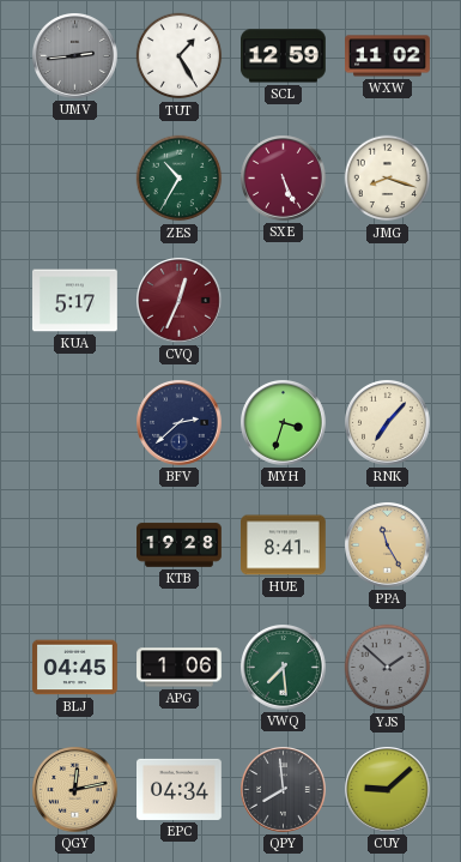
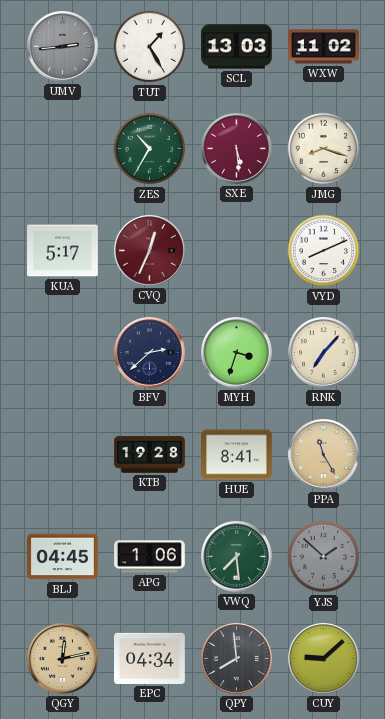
SCL: 12:59 -> 13:03
SXE: 5:26 -> 5:29
VYD: none -> 8:11
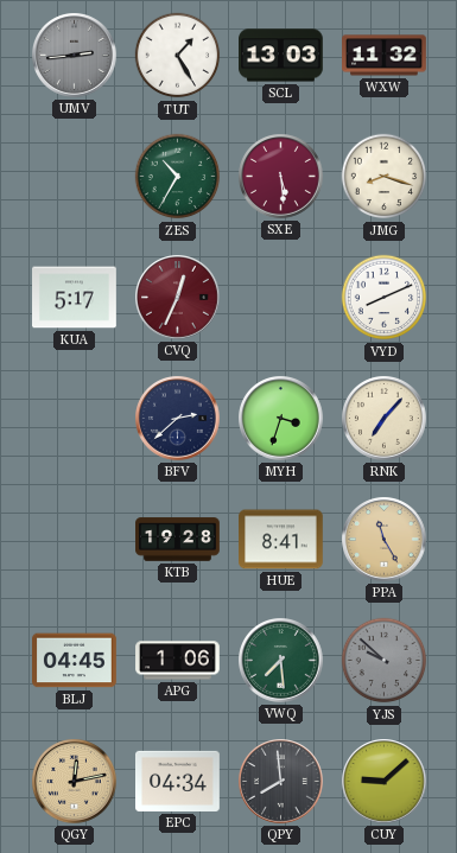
WXW: 11:02 -> 11:32
YJS: 1:52 -> 9:52
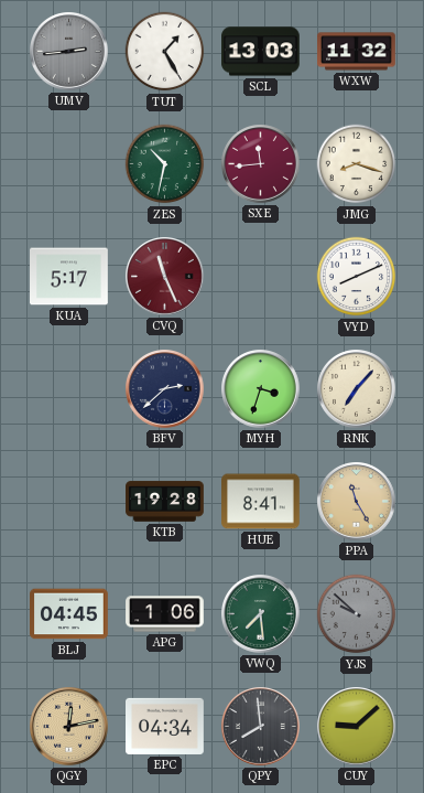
ZES: 10:35 -> 10:32
SXE: 5:29 -> 11:44
CVQ: 12:34 -> 11:26
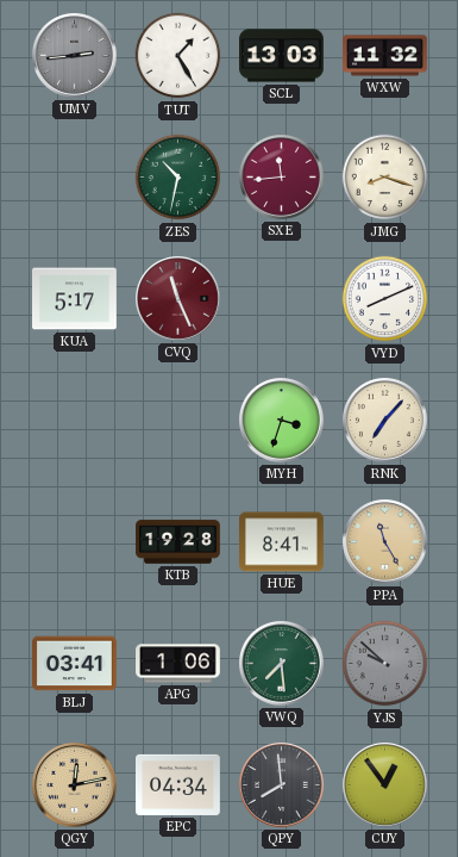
BFV: 2:38 -> none
BLJ: 04:45 -> 03:41
CUY: 9:08 -> 12:54
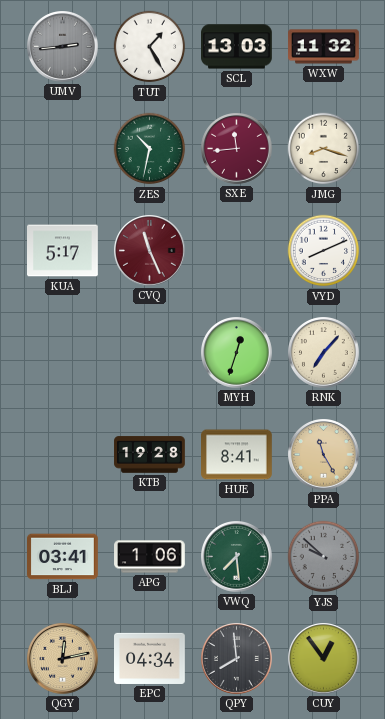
MYH: 3:33 -> 12:33
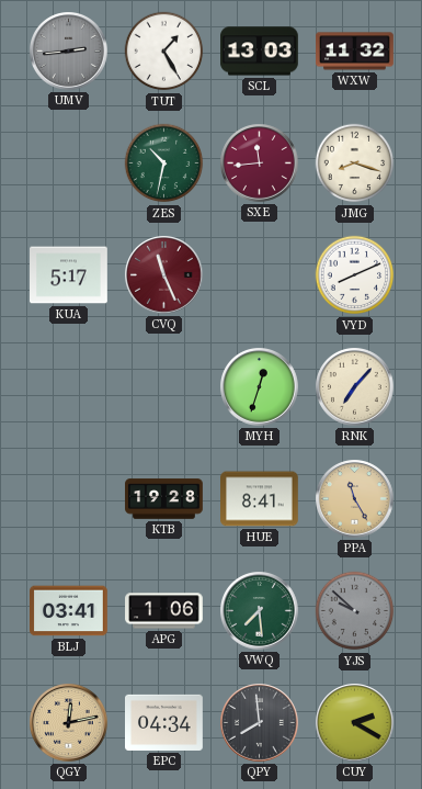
CUY: 12:54 -> 2:20
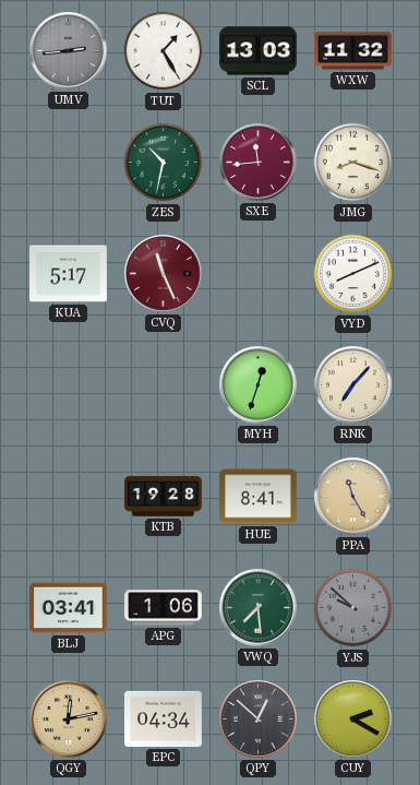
QPY: 7:59 -> 12:52
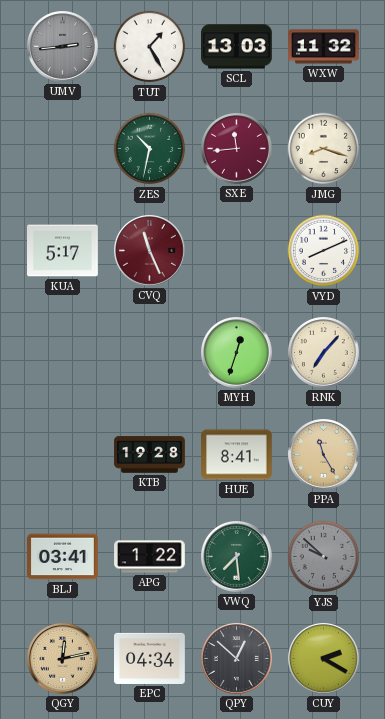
APG: 1:06 -> 1:22
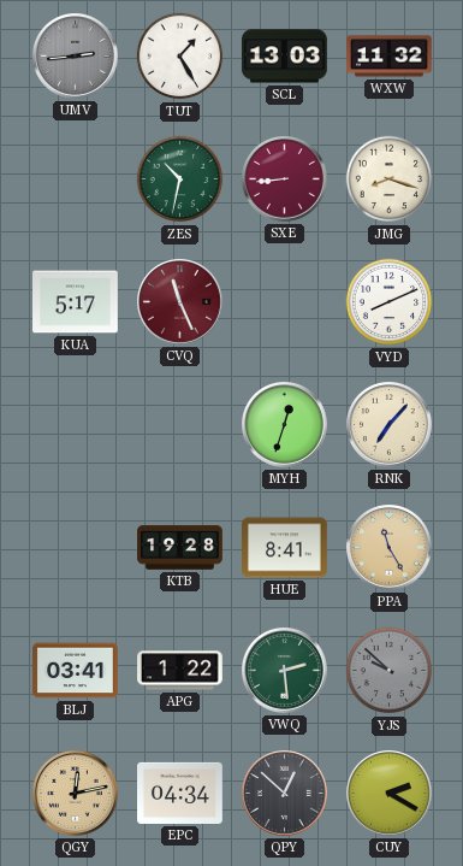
SXE: 11:44 -> 8:44
VWQ: 7:29 -> 2:29
